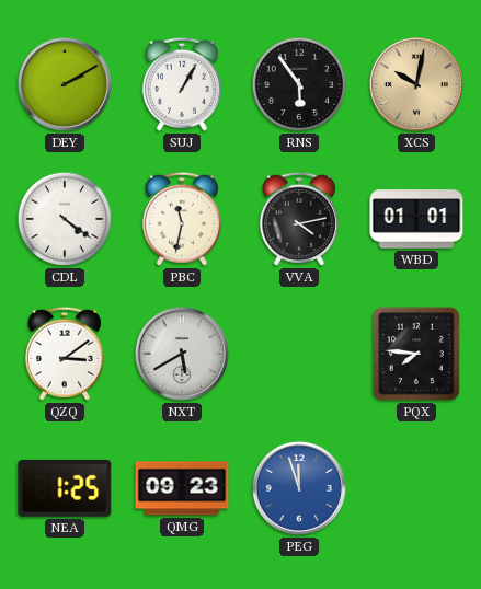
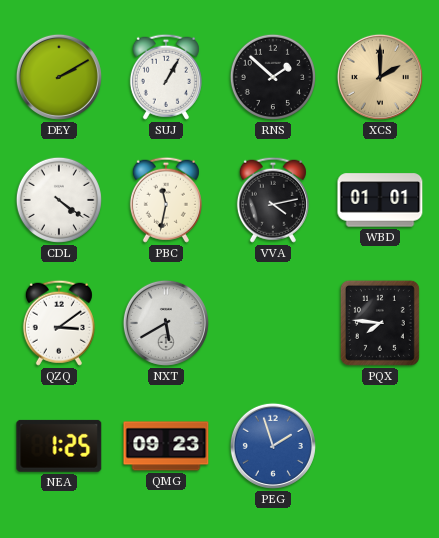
RNS: 5:54 -> 1:52
XCS: 10:02 -> 2:00
PEG: 11:57 -> 1:57
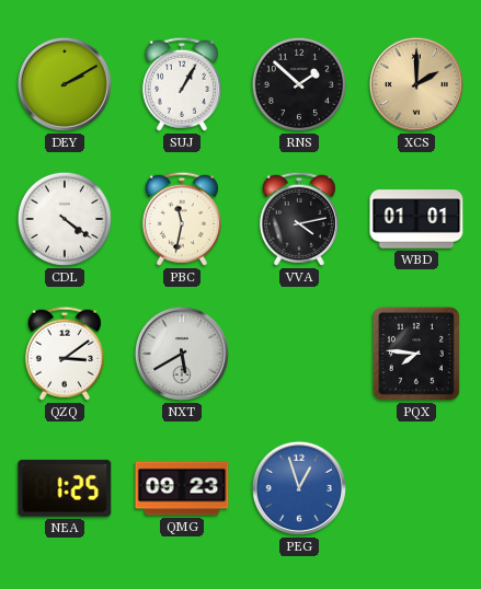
PEG: 1:57 -> 12:57
